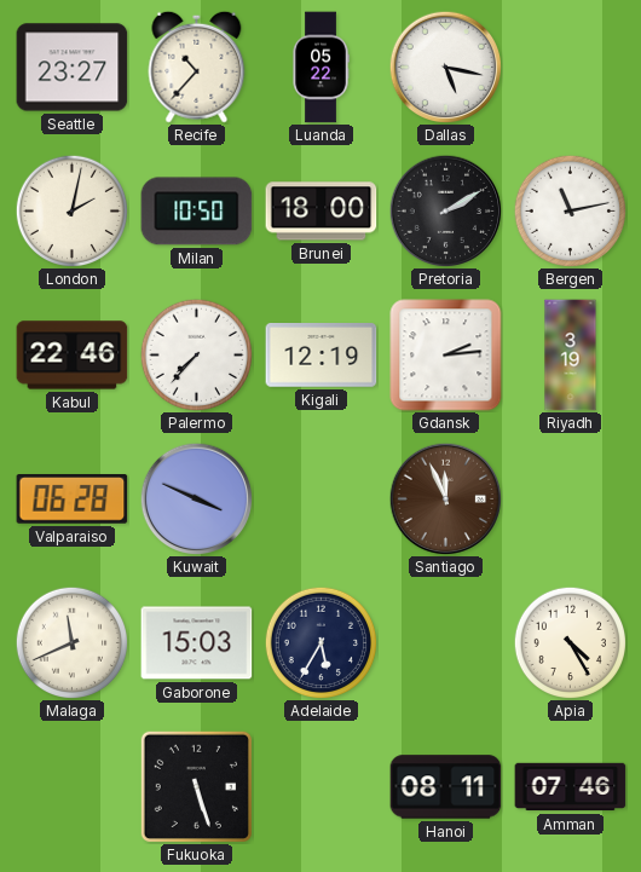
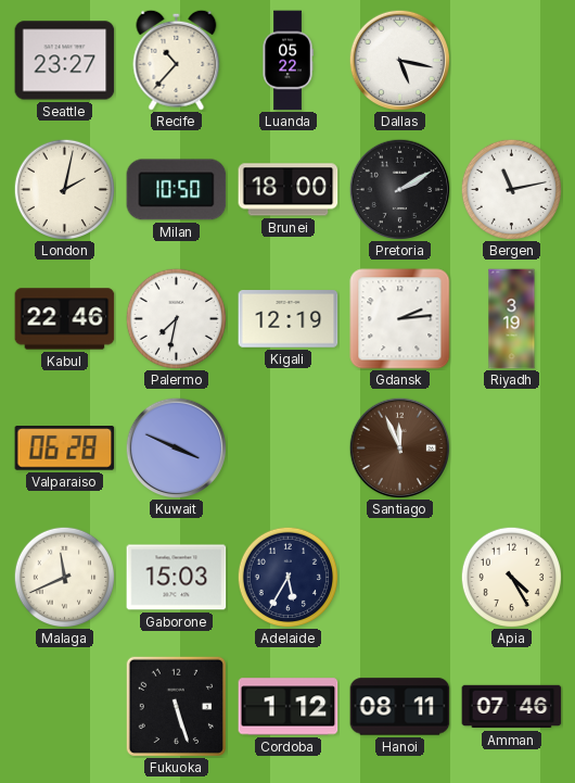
Palermo: 7:37 -> 7:32
Cordoba: none -> 1:12
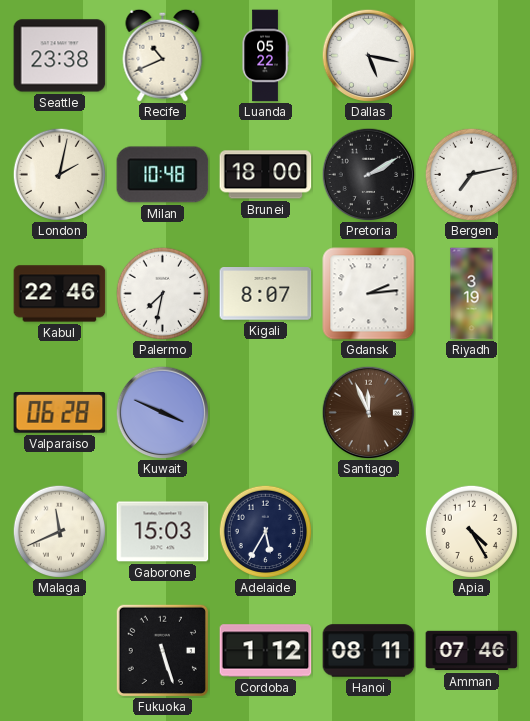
Seattle: 23:27 -> 23:38
Recife: 10:37 -> 10:41
Milan: 10:50 -> 10:48
Bergen: 11:13 -> 7:13
Kigali: 12:19 -> 8:07
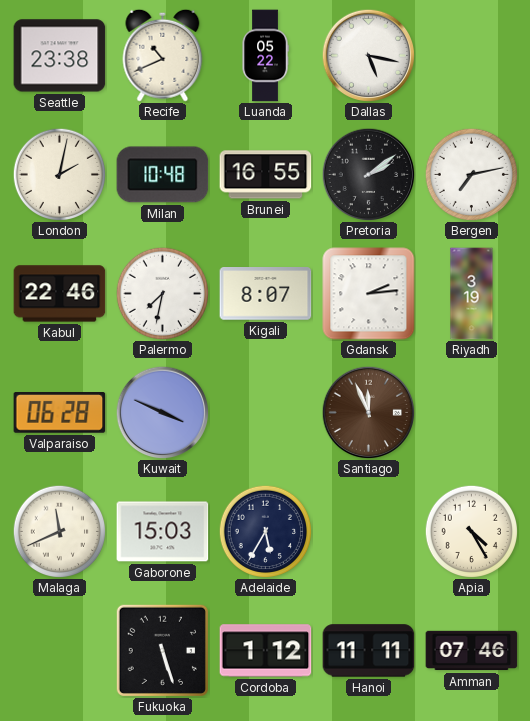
Brunei: 18:00 -> 16:55
Pretoria: 2:10 -> 2:09
Hanoi: 08:11 -> 11:11
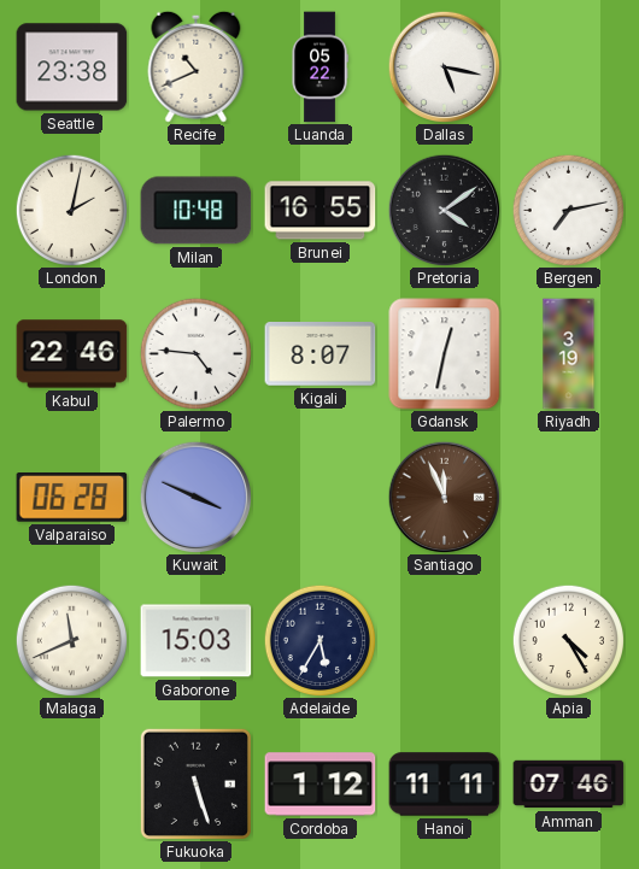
Pretoria: 2:09 -> 4:09
Palermo: 7:32 -> 4:46
Gdansk: 2:14 -> 12:32
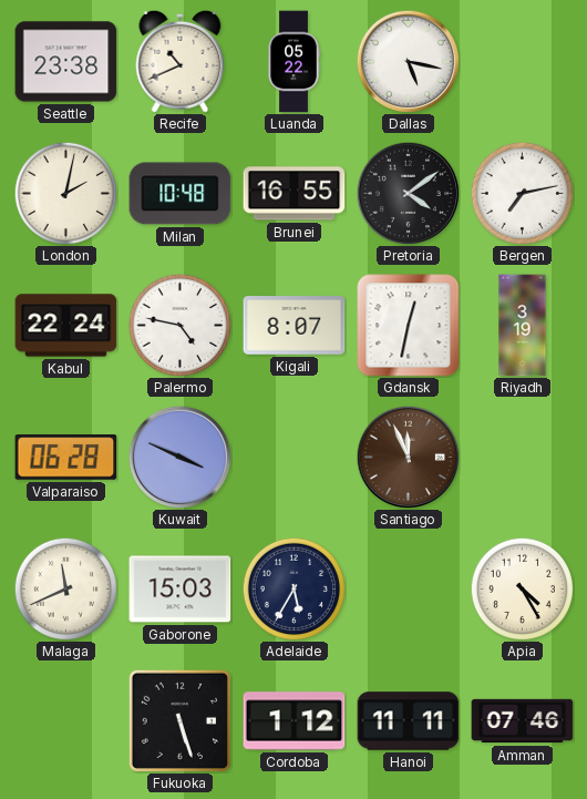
Kabul: 22:46 -> 22:24
Palermo: 4:46 -> 4:47
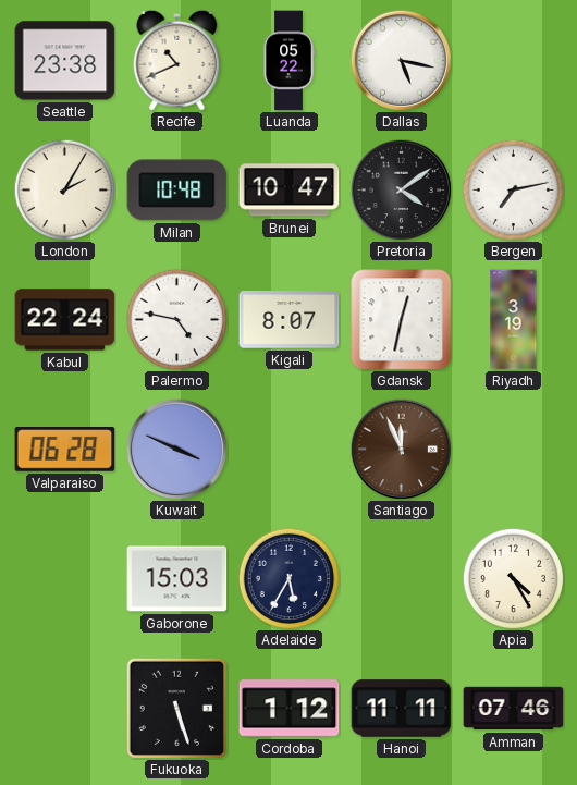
London: 2:02 -> 2:05
Brunei: 16:55 -> 10:47
Malaga: 11:41 -> none
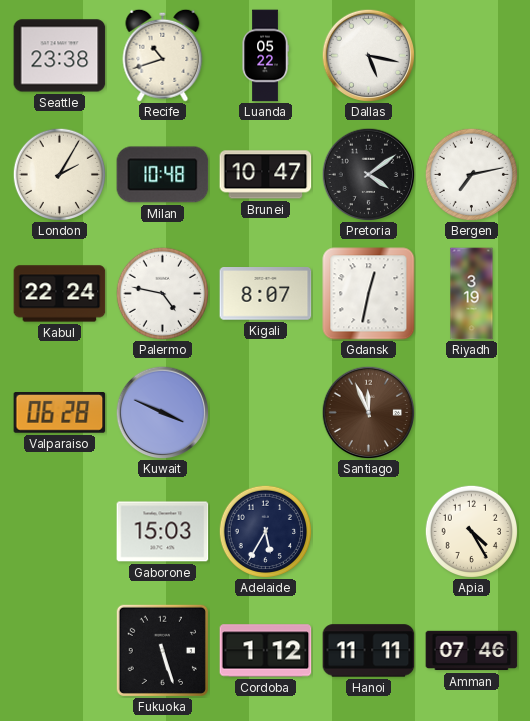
Recife: 10:41 -> 10:42
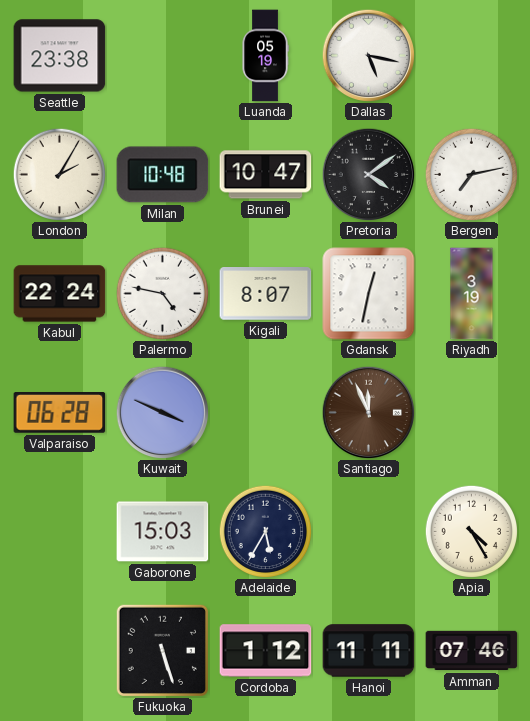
Recife: 10:42 -> none
Luanda: 05:22 -> 05:19
